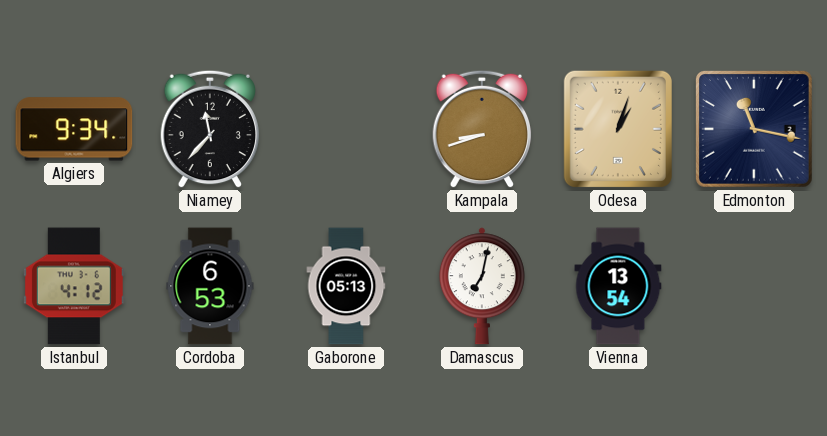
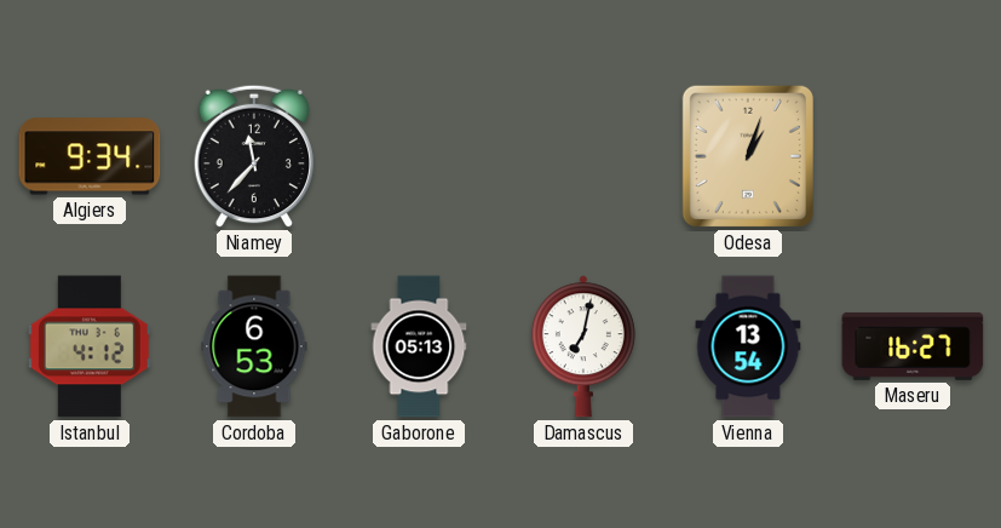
Kampala: 8:42 -> none
Edmonton: 11:17 -> none
Maseru: none -> 16:27
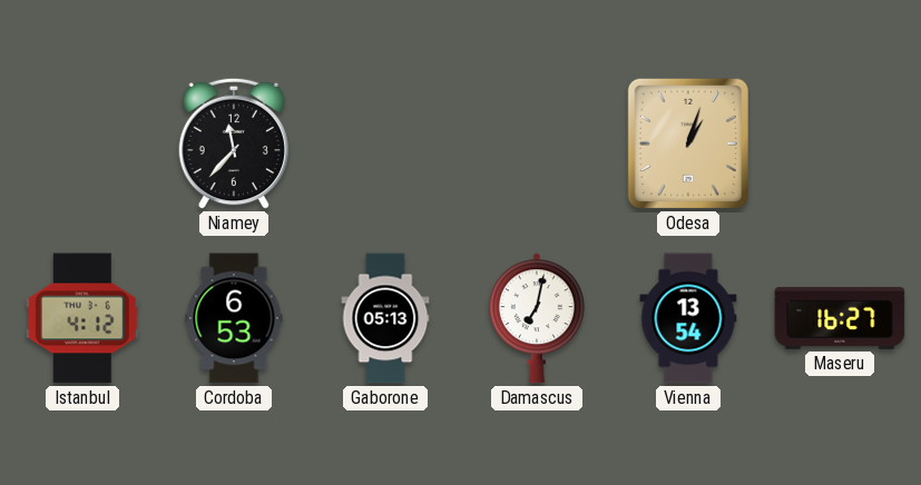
Algiers: 9:34 -> none
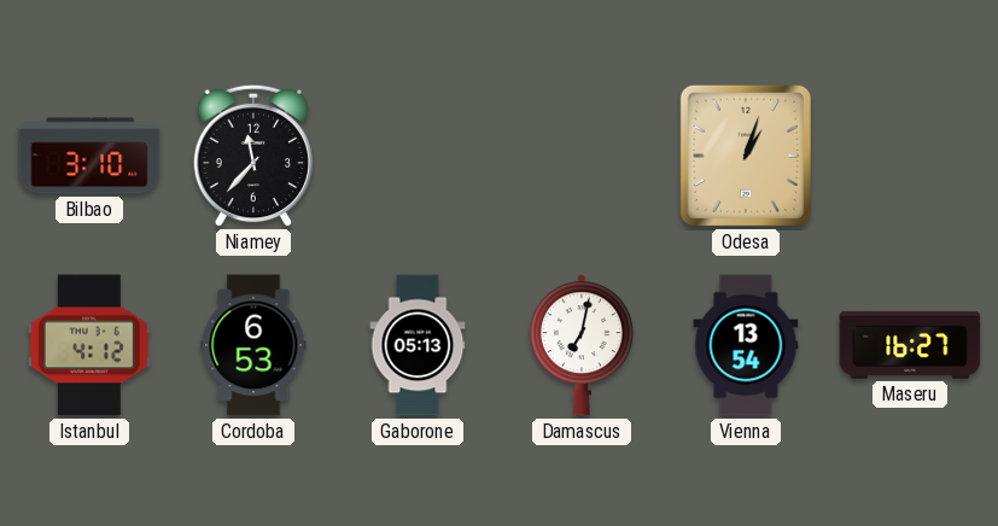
Bilbao: none -> 3:10
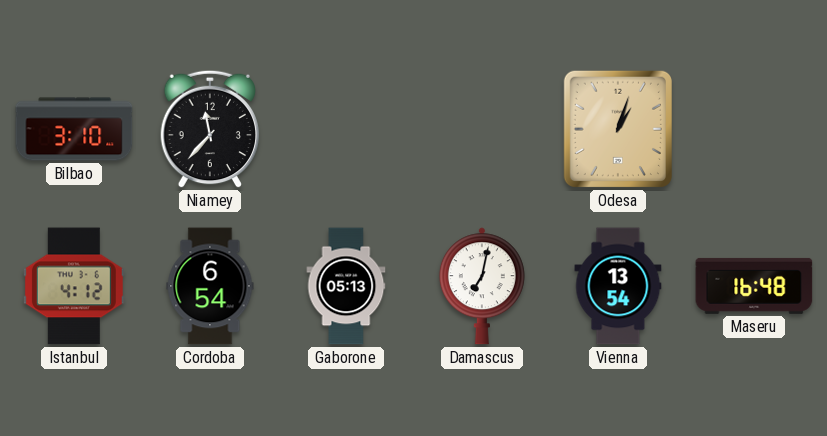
Cordoba: 6:53 -> 6:54
Maseru: 16:27 -> 16:48
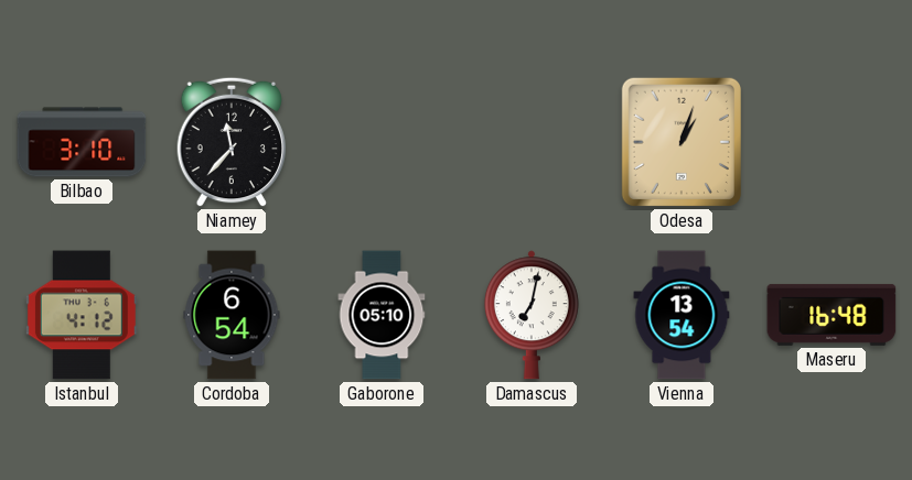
Gaborone: 05:13 -> 05:10
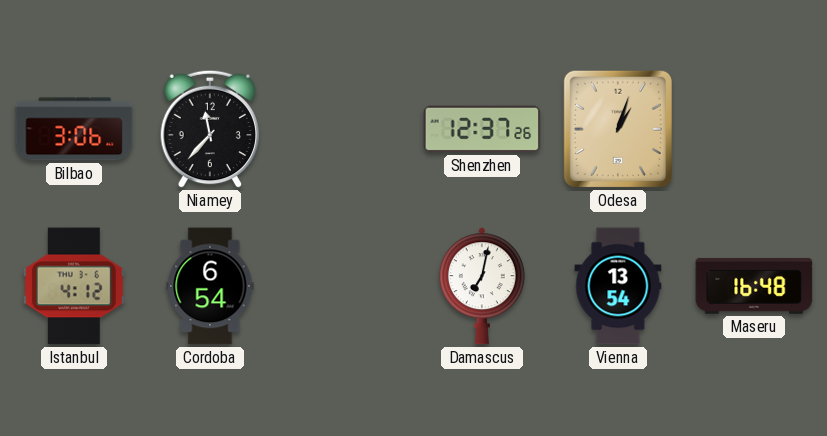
Bilbao: 3:10 -> 3:06
Shenzhen: none -> 12:37
Gaborone: 05:10 -> none
